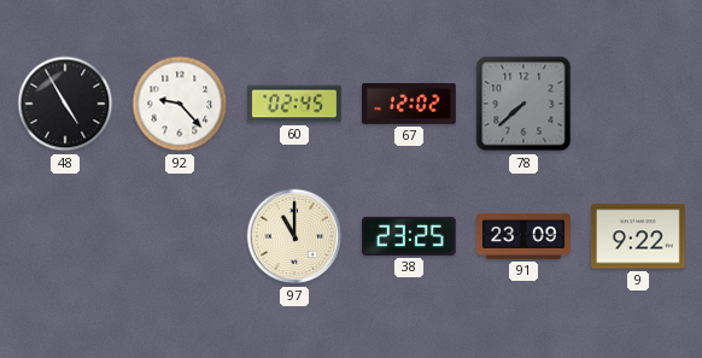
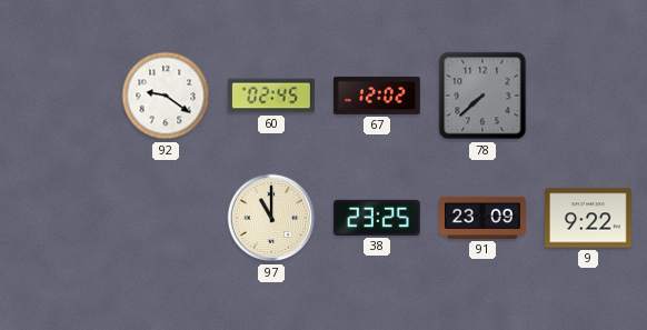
48: 4:55 -> none
92: 9:23 -> 9:21
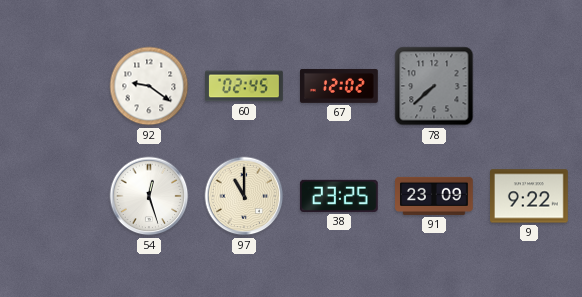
54: none -> 12:27
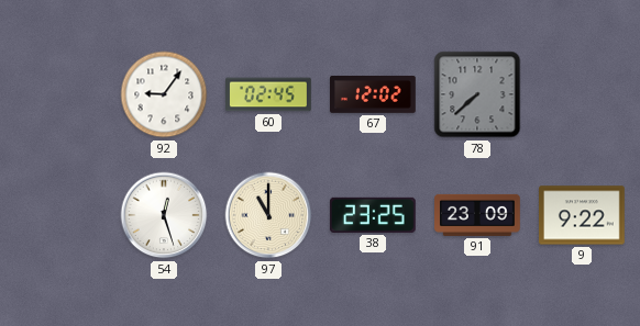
92: 9:21 -> 9:06
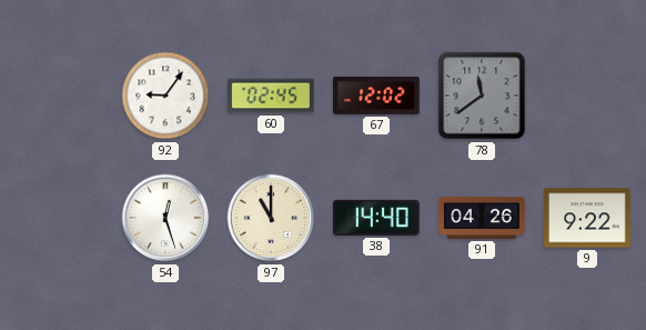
78: 7:38 -> 11:39
38: 23:25 -> 14:40
91: 23:09 -> 04:26
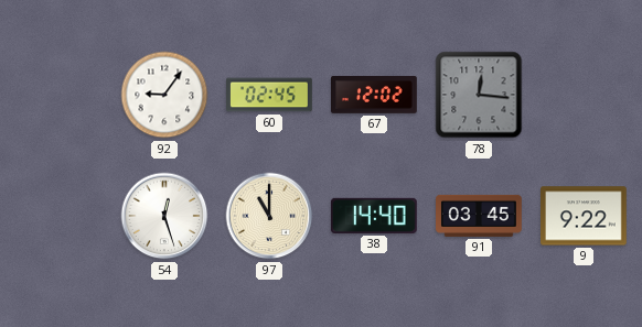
78: 11:39 -> 12:16
91: 04:26 -> 03:45
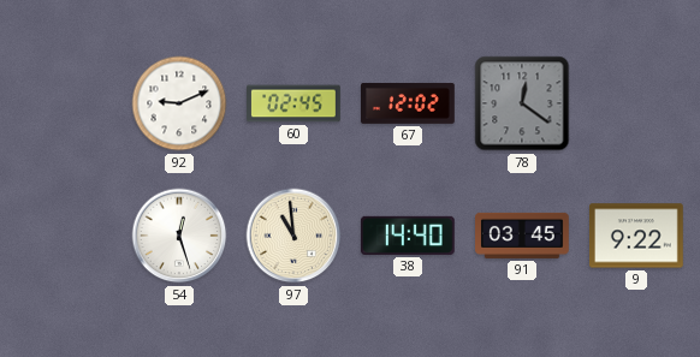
92: 9:06 -> 9:11
78: 12:16 -> 12:21
97: 11:00 -> 10:59
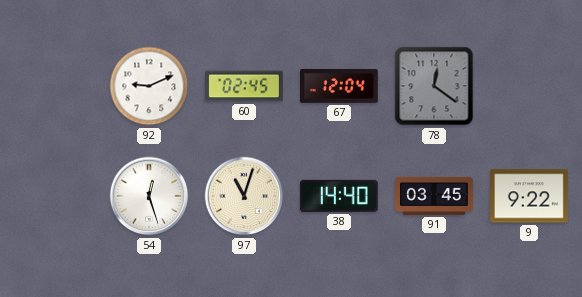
67: 12:02 -> 12:04
97: 10:59 -> 11:03
